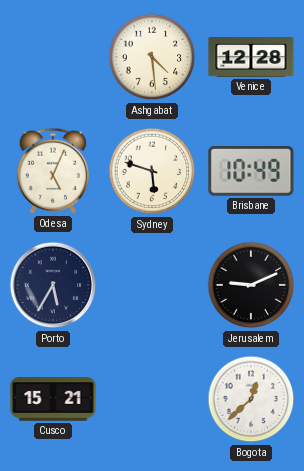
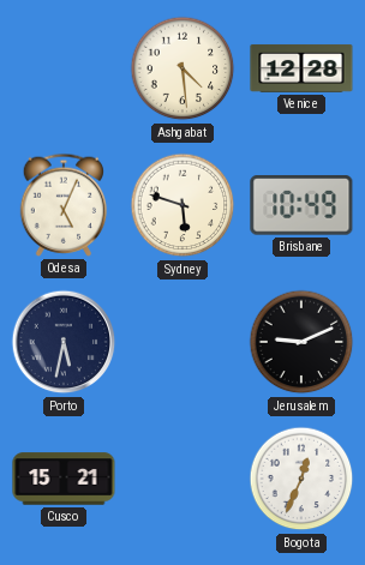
Porto: 5:35 -> 5:32
Bogota: 12:38 -> 12:34
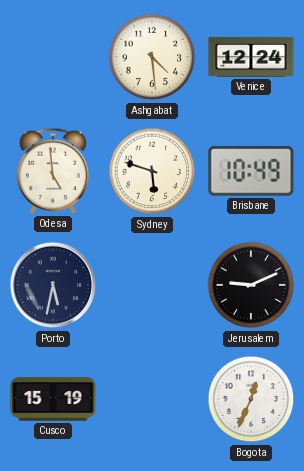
Venice: 12:28 -> 12:24
Odesa: 5:04 -> 4:59
Cusco: 15:21 -> 15:19
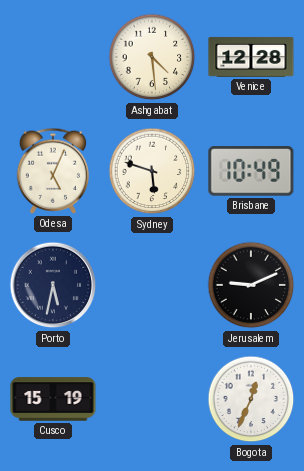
Venice: 12:24 -> 12:28
Odesa: 4:59 -> 5:04
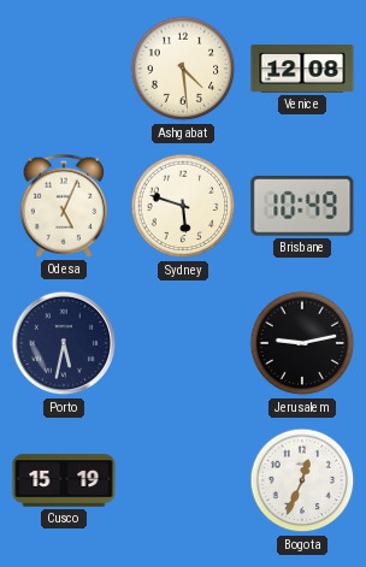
Venice: 12:28 -> 12:08
Jerusalem: 9:11 -> 9:13
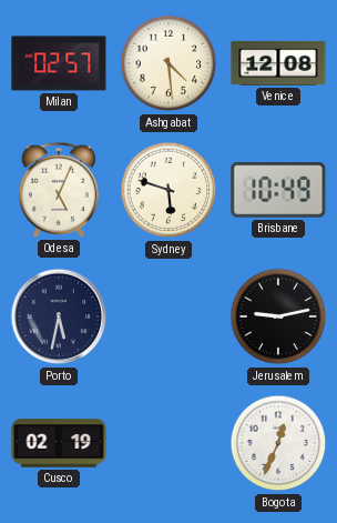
Milan: none -> 02:57
Cusco: 15:19 -> 02:19
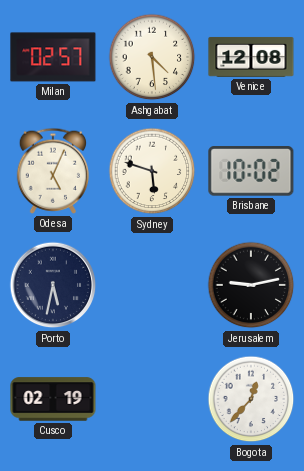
Brisbane: 10:49 -> 10:02
Bogota: 12:34 -> 12:37
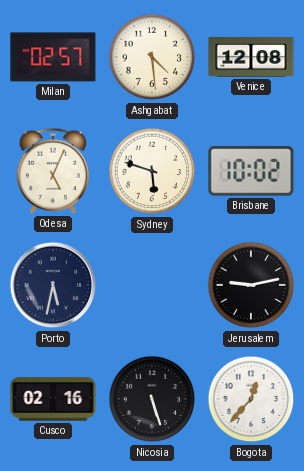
Cusco: 02:19 -> 02:16
Nicosia: none -> 5:27
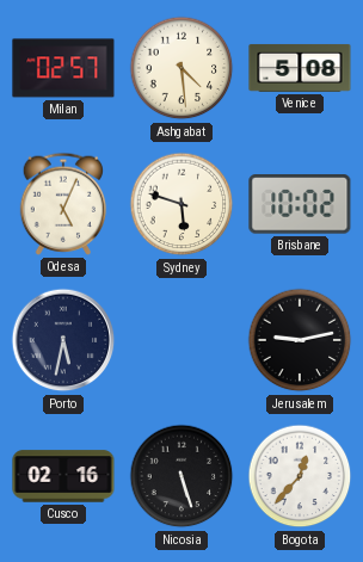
Venice: 12:08 -> 5:08
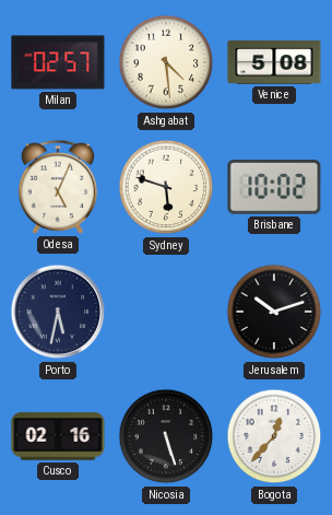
Jerusalem: 9:13 -> 10:12
